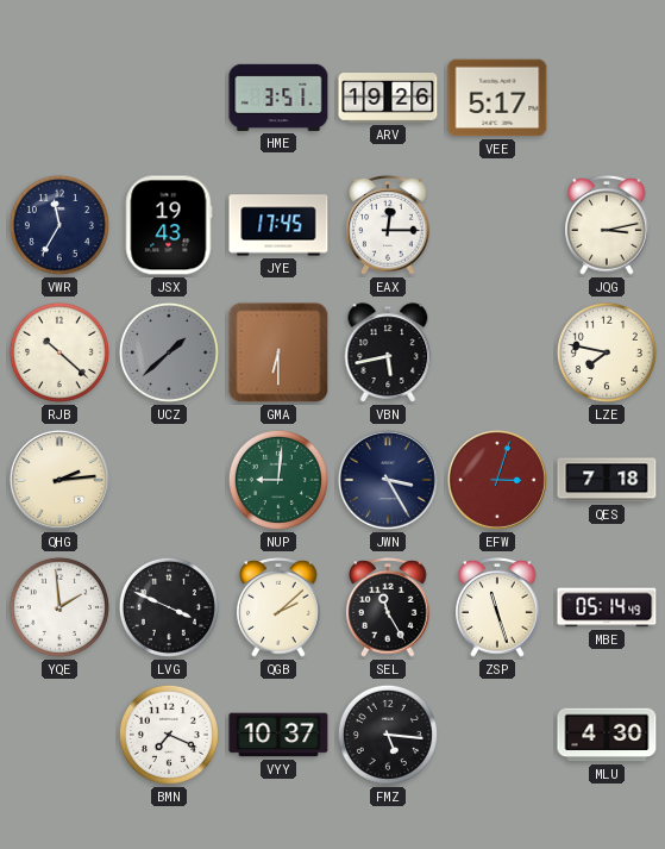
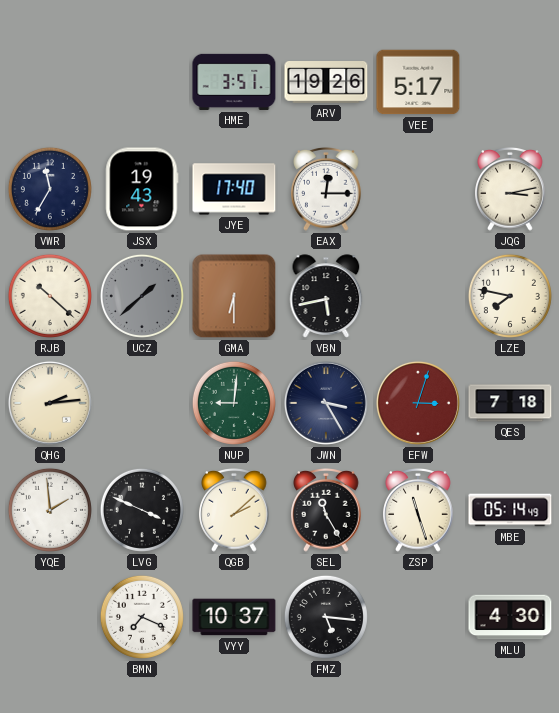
JYE: 17:45 -> 17:40
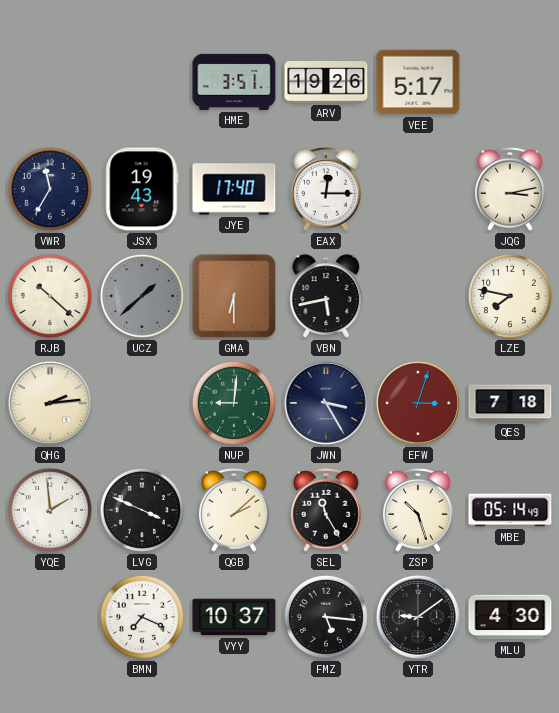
ZSP: 11:27 -> 10:27
YTR: none -> 9:09
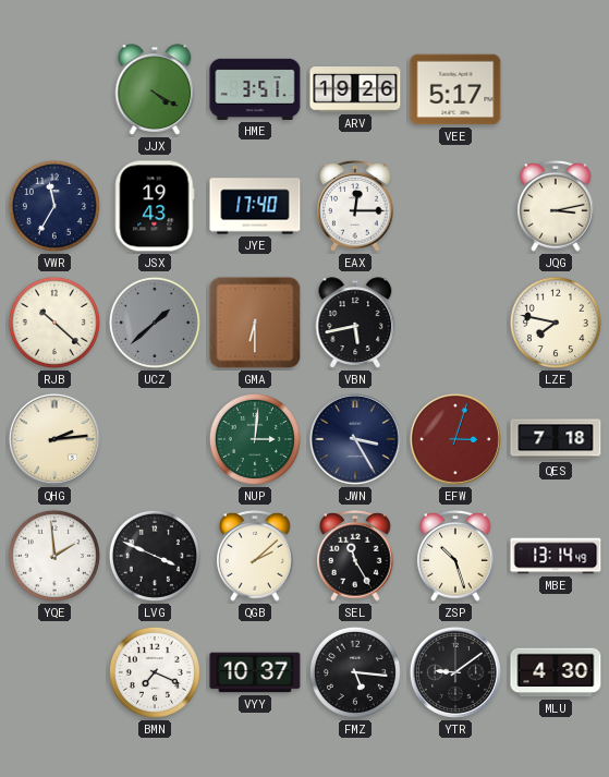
JJX: none -> 4:20
NUP: 9:01 -> 3:01
MBE: 05:14 -> 13:14
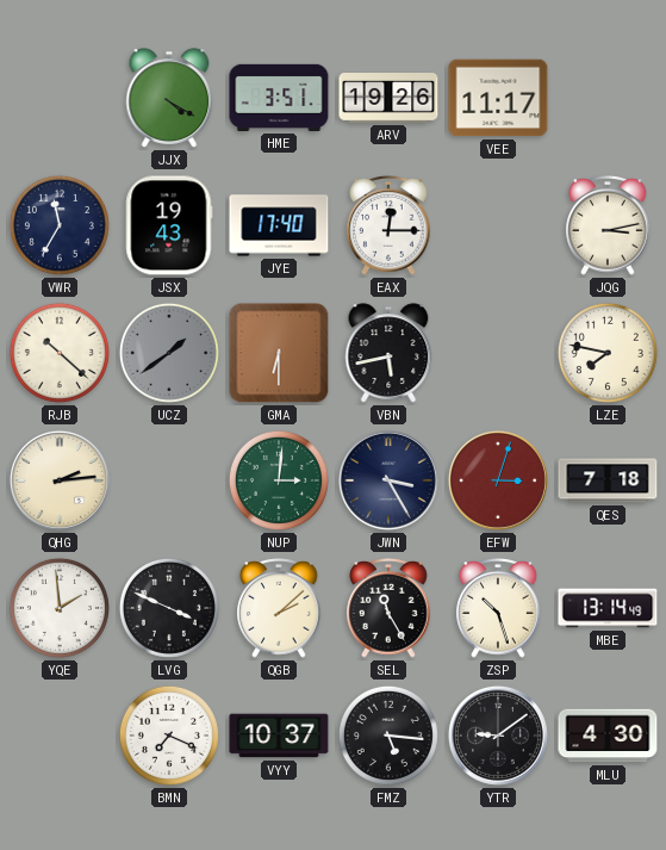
VEE: 5:17 -> 11:17
UCZ: 1:38 -> 1:39
